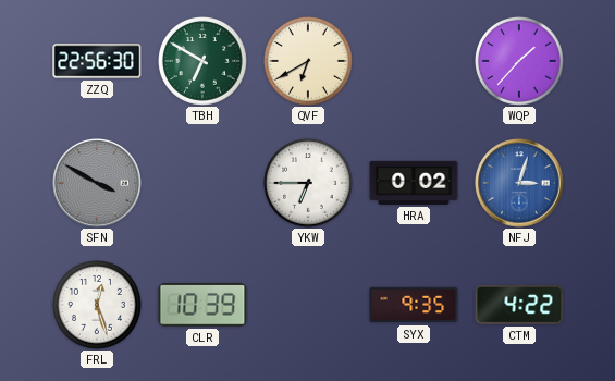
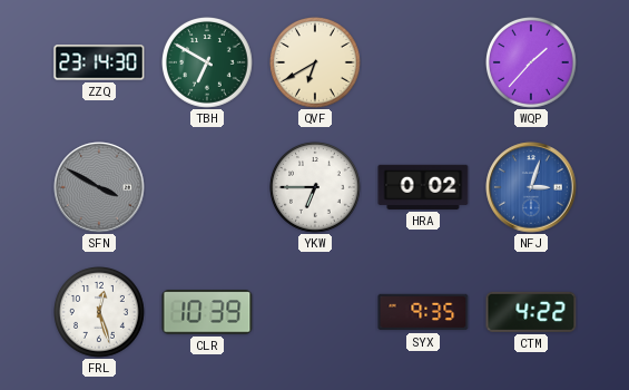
ZZQ: 22:56 -> 23:14
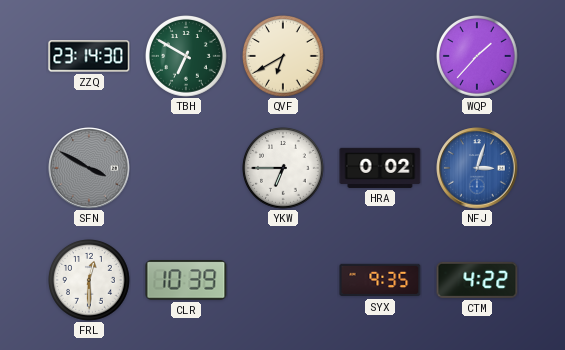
FRL: 12:27 -> 12:30
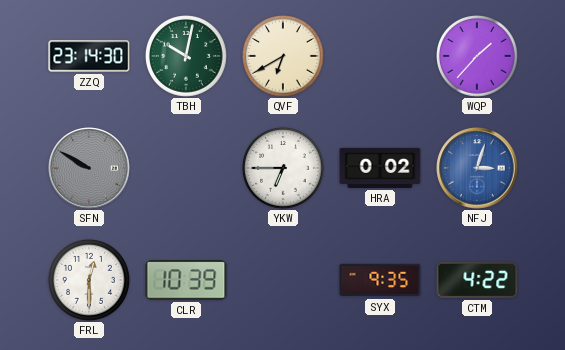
TBH: 6:50 -> 10:02
SFN: 3:50 -> 9:50
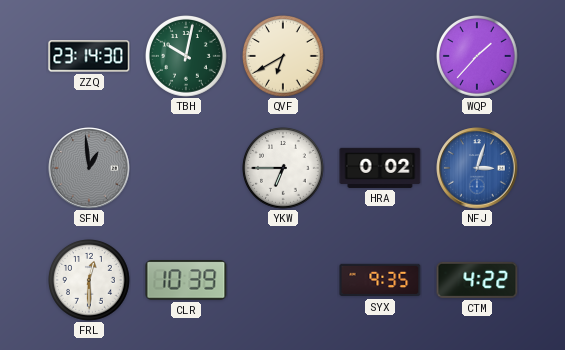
SFN: 9:50 -> 12:59
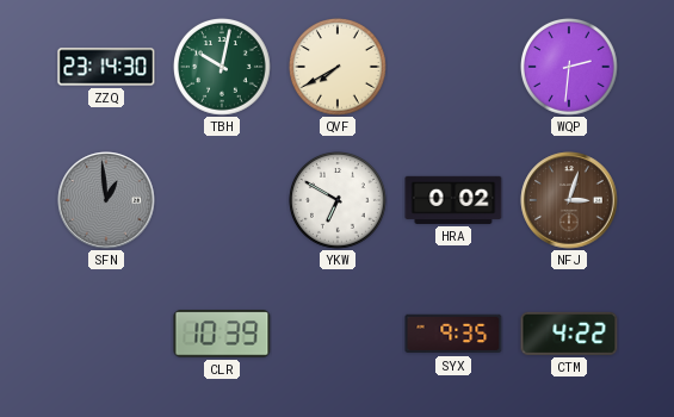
QVF: 6:40 -> 7:40
WQP: 1:37 -> 2:31
YKW: 6:45 -> 6:50
NFJ dial: blue -> brown
FRL: 12:30 -> none
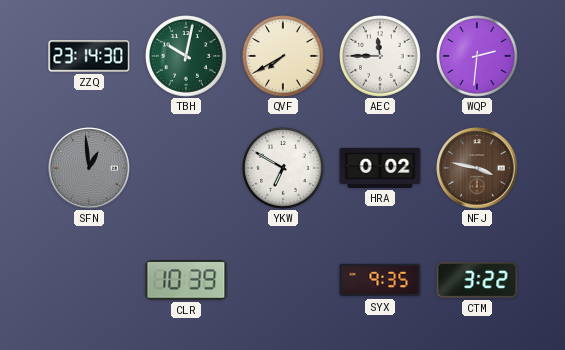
AEC: none -> 11:45
NFJ: 3:03 -> 3:47
CTM: 4:22 -> 3:22
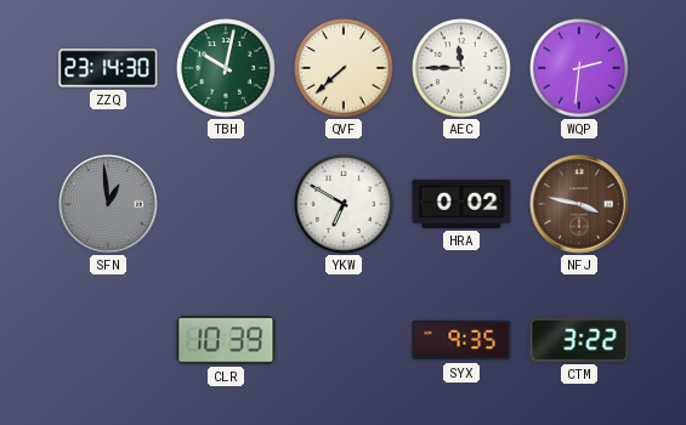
QVF: 7:40 -> 7:38
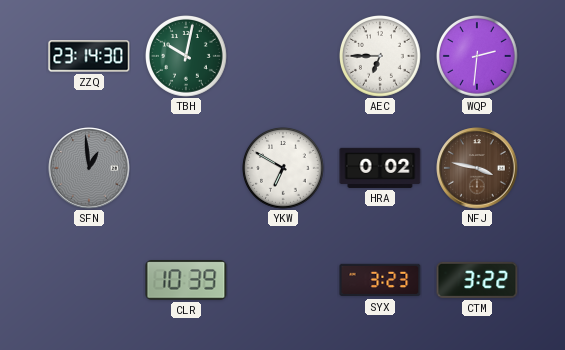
QVF: 7:38 -> none
AEC: 11:45 -> 6:45
SYX: 9:35 -> 3:23
